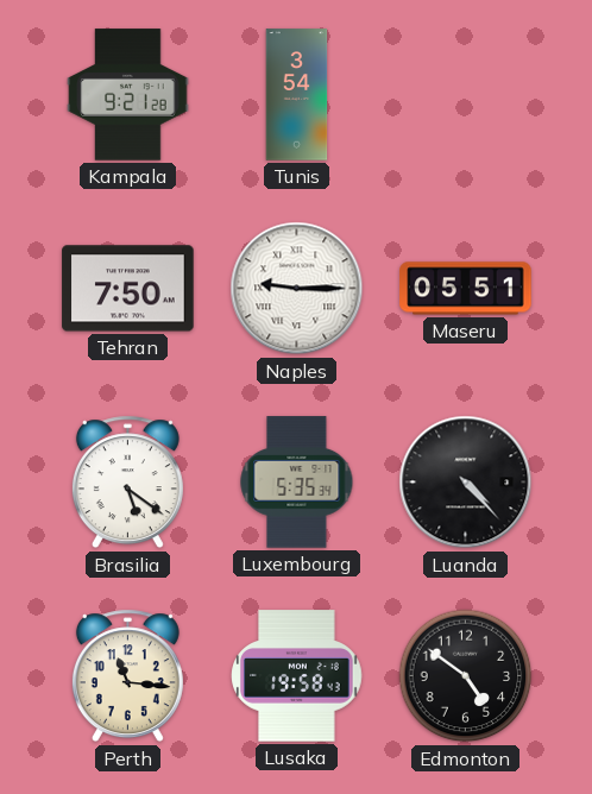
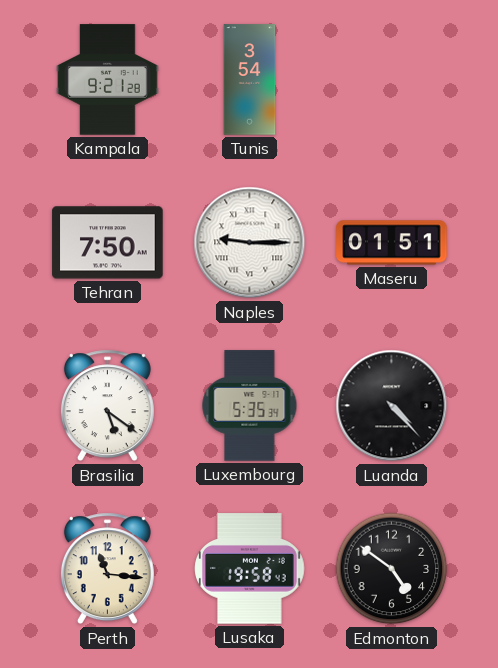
Maseru: 05:51 -> 01:51
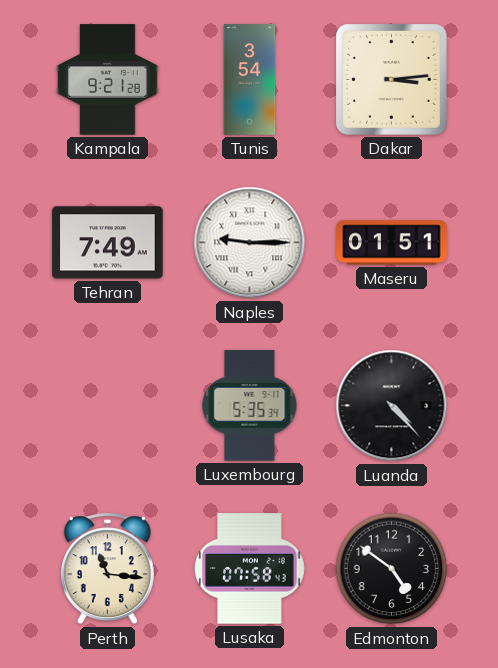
Dakar: none -> 3:14
Tehran: 7:50 -> 7:49
Brasilia: 5:21 -> none
Lusaka: 19:58 -> 07:58
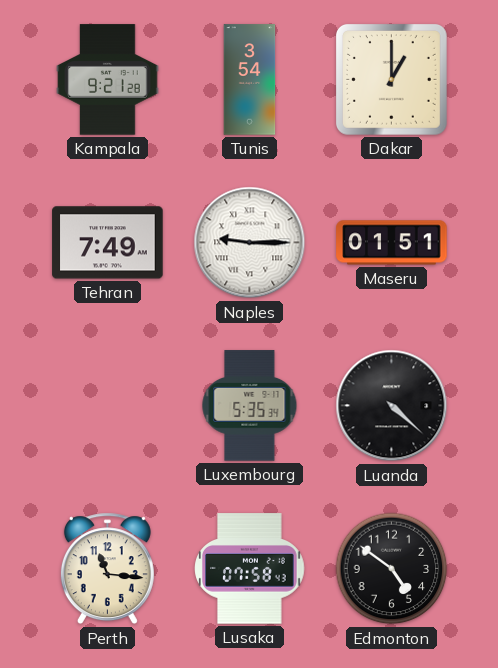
Dakar: 3:14 -> 1:00
Luanda: 4:23 -> 4:22
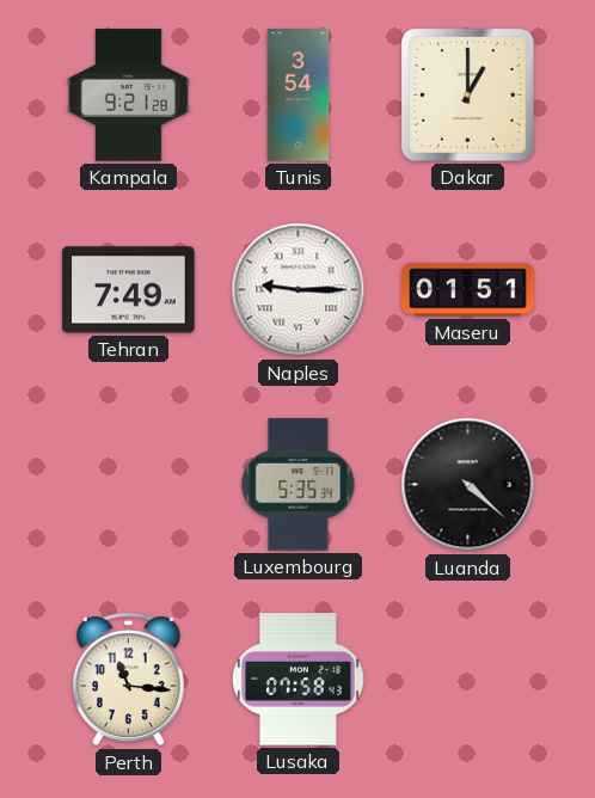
Edmonton: 4:51 -> none
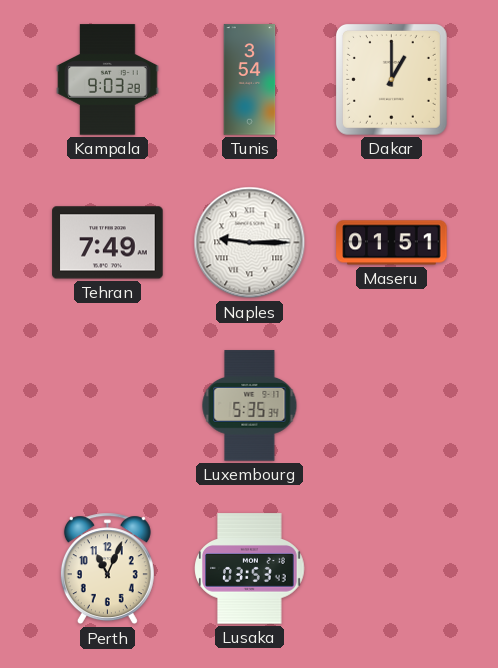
Kampala: 9:21 -> 9:03
Luanda: 4:22 -> none
Perth: 11:16 -> 11:04
Lusaka: 07:58 -> 03:53
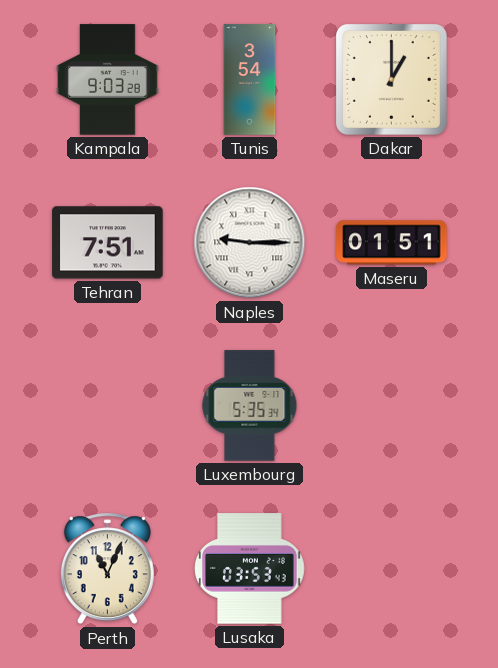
Tehran: 7:49 -> 7:51
